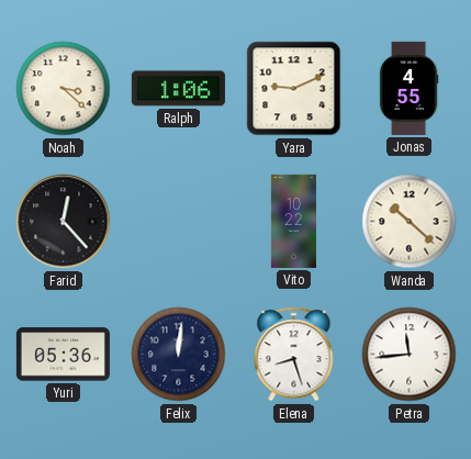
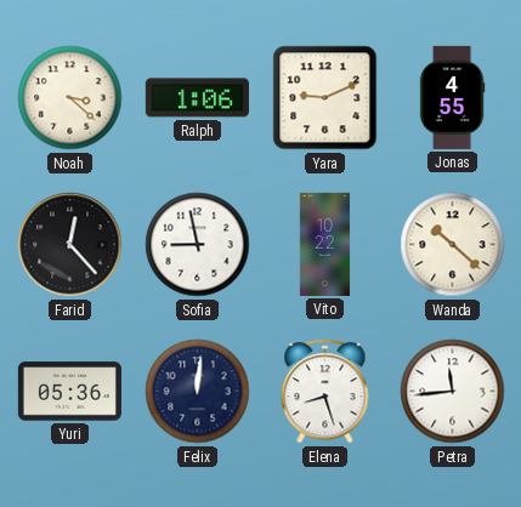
Sofia: none -> 8:58
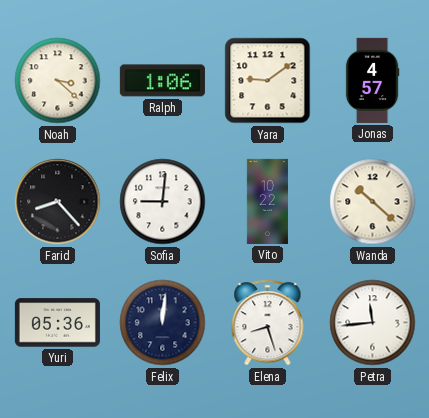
Yara: 9:11 -> 9:09
Jonas: 4:55 -> 4:57
Farid: 12:23 -> 8:23
Sofia: 8:58 -> 9:01
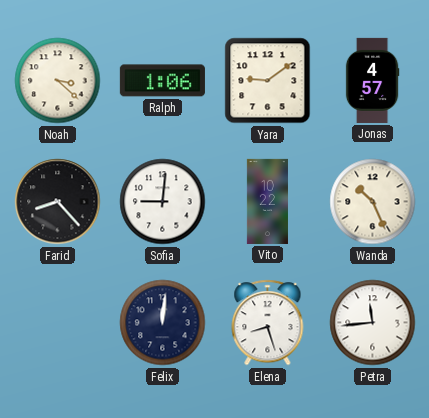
Wanda: 10:22 -> 10:26
Yuri: 05:36 -> none
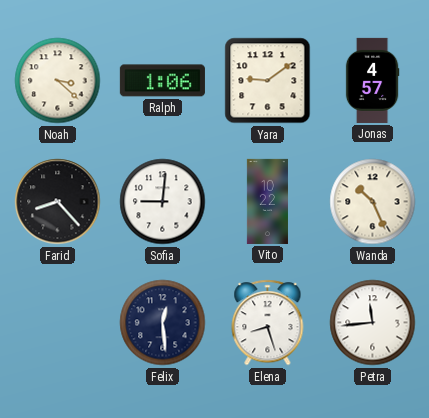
Felix: 12:01 -> 12:29
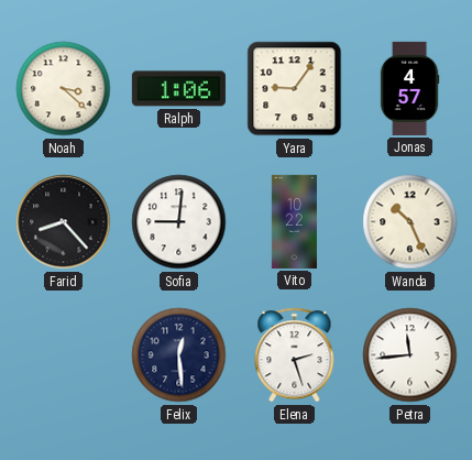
Yara: 9:09 -> 9:06
Elena: 8:27 -> 2:27
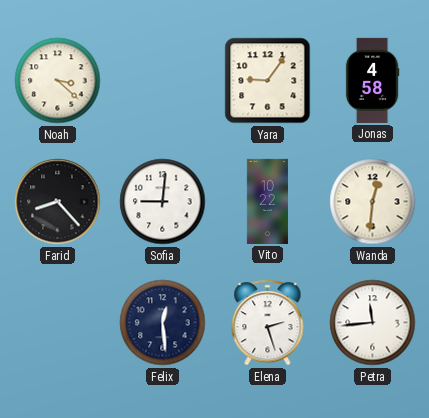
Ralph: 1:06 -> none
Jonas: 4:57 -> 4:58
Wanda: 10:26 -> 12:31
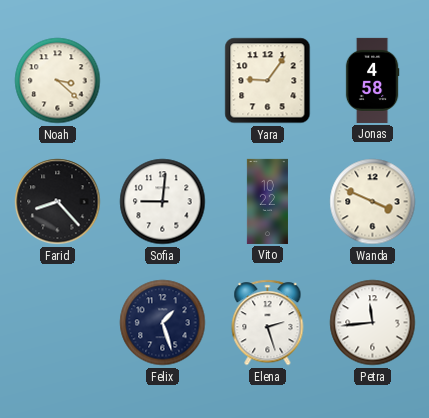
Wanda: 12:31 -> 3:49
Felix: 12:29 -> 1:27
